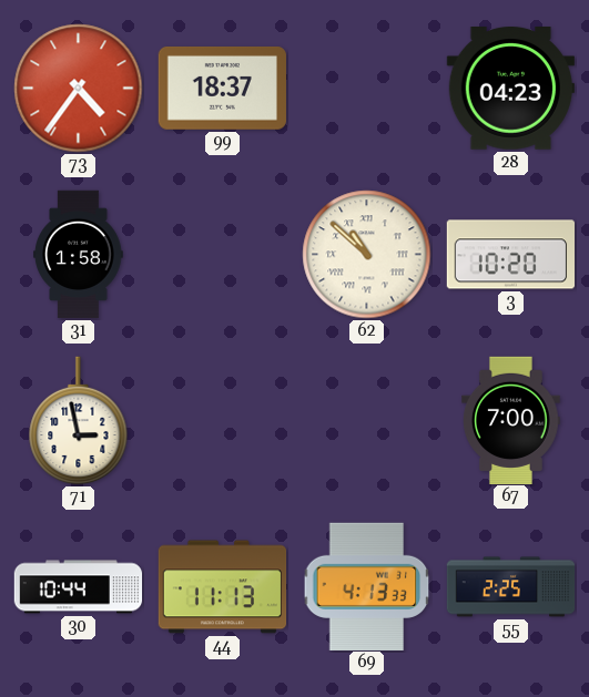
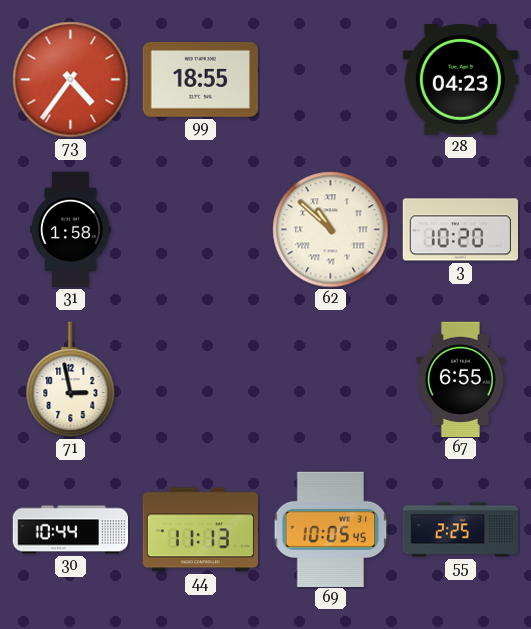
99: 18:37 -> 18:55
67: 7:00 -> 6:55
69: 4:13 -> 10:05
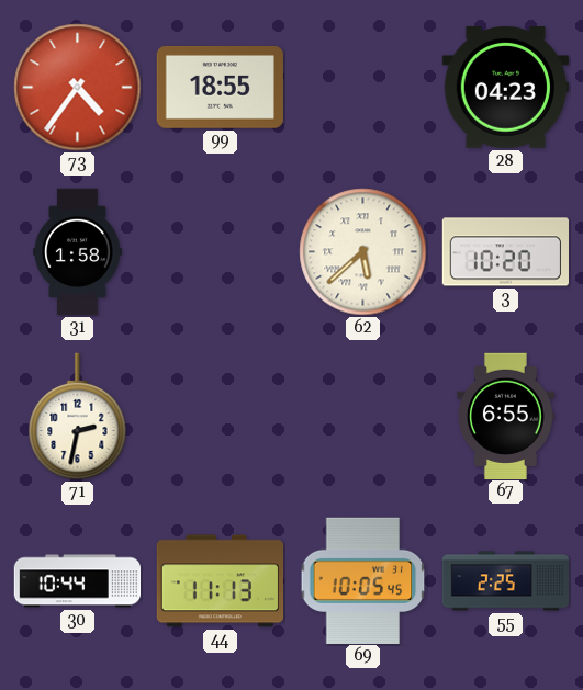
62: 10:52 -> 5:38
71: 2:58 -> 2:32
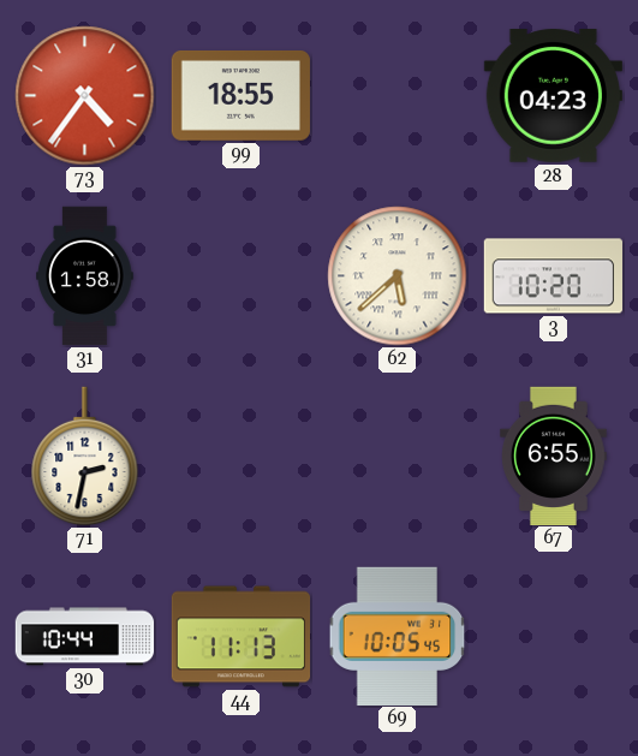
55: 2:25 -> none
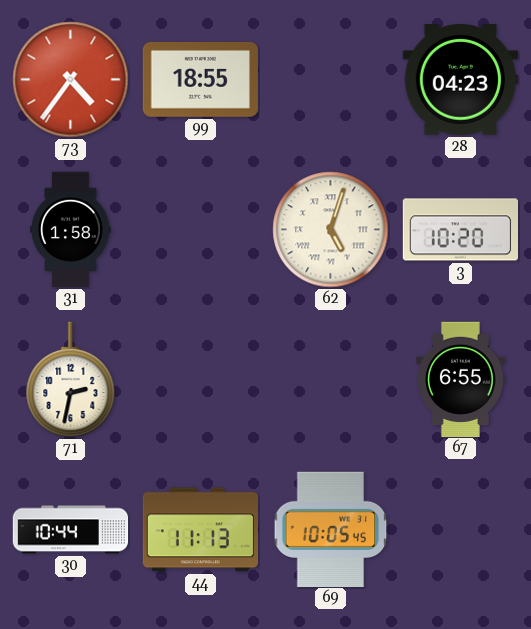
62: 5:38 -> 5:03
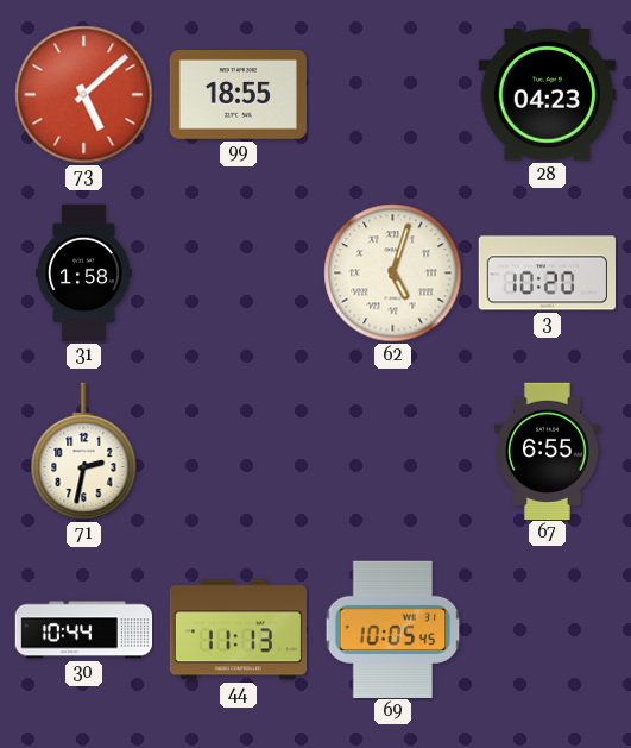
73: 4:36 -> 5:08
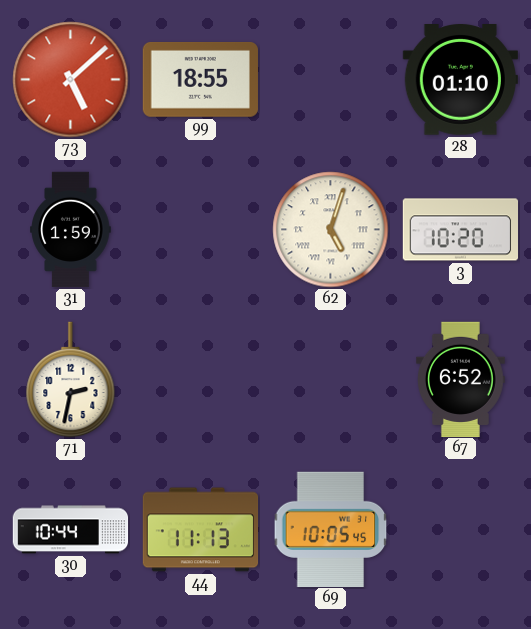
28: 04:23 -> 01:10
31: 1:58 -> 1:59
67: 6:55 -> 6:52
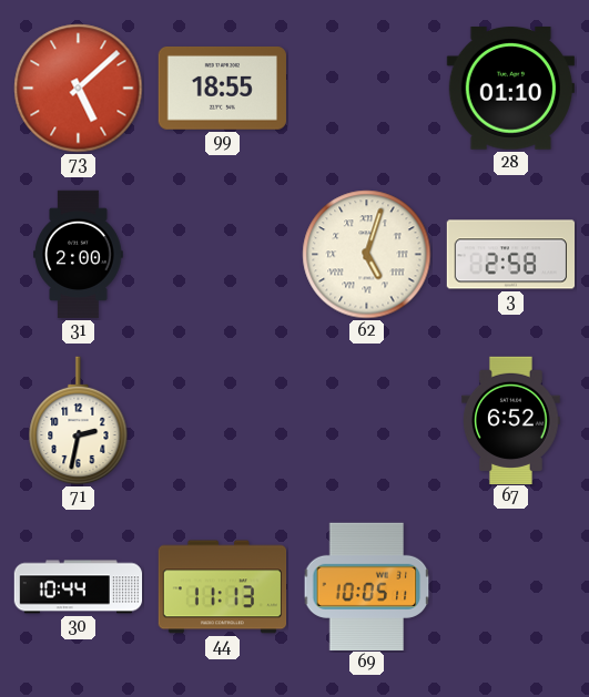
31: 1:59 -> 2:00
3: 10:20 -> 2:58
69: 10:05:45 -> 10:05:11
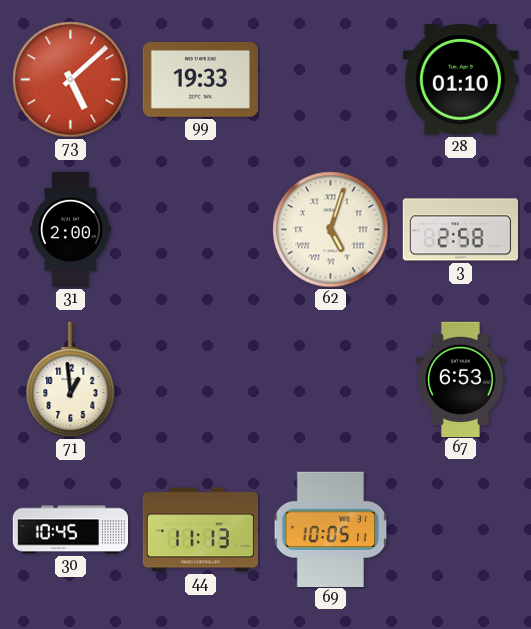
99: 18:55 -> 19:33
71: 2:32 -> 12:59
67: 6:52 -> 6:53
30: 10:44 -> 10:45
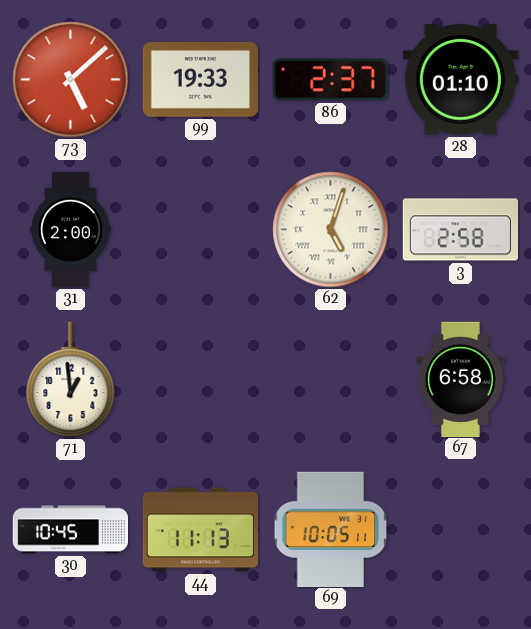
86: none -> 2:37
67: 6:53 -> 6:58
